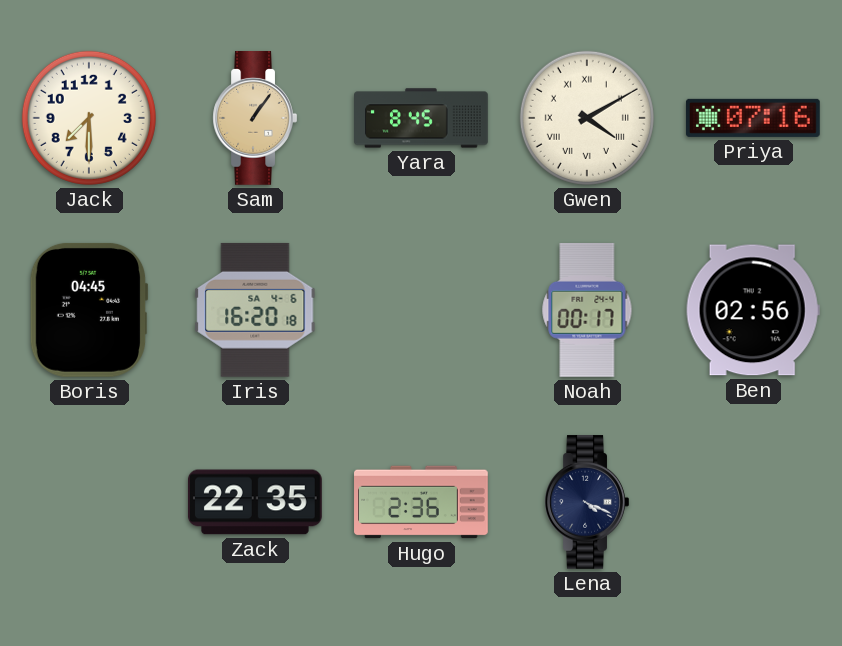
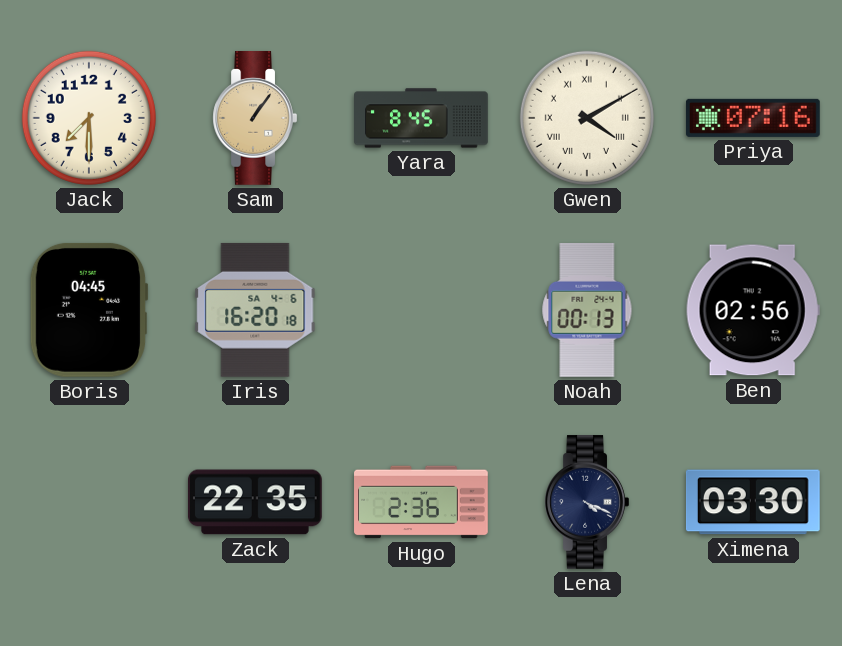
Noah: 00:17 -> 00:13
Ximena: none -> 03:30
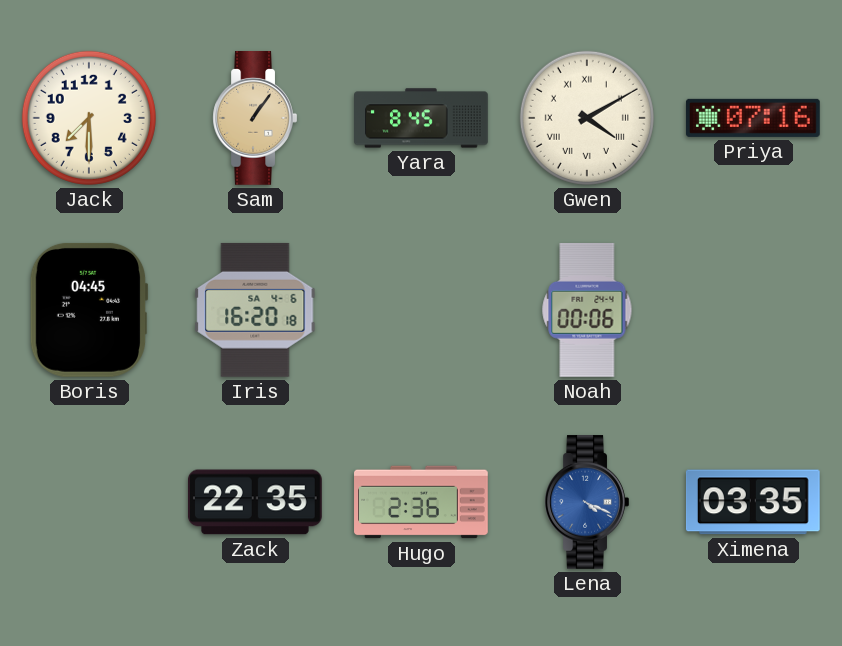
Noah: 00:13 -> 00:06
Ben: 02:56 -> none
Lena dial: navy -> blue
Ximena: 03:30 -> 03:35
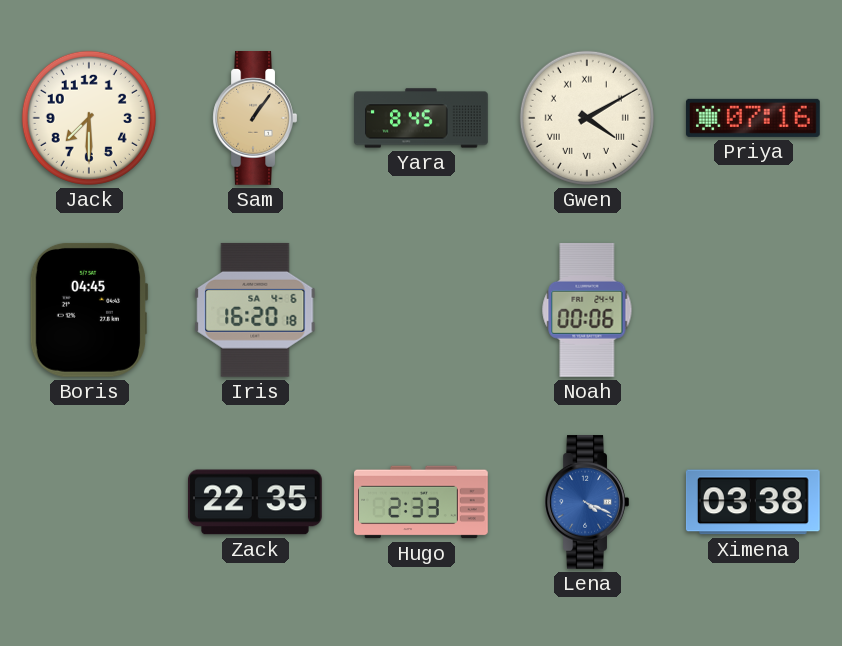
Hugo: 2:36 -> 2:33
Ximena: 03:35 -> 03:38
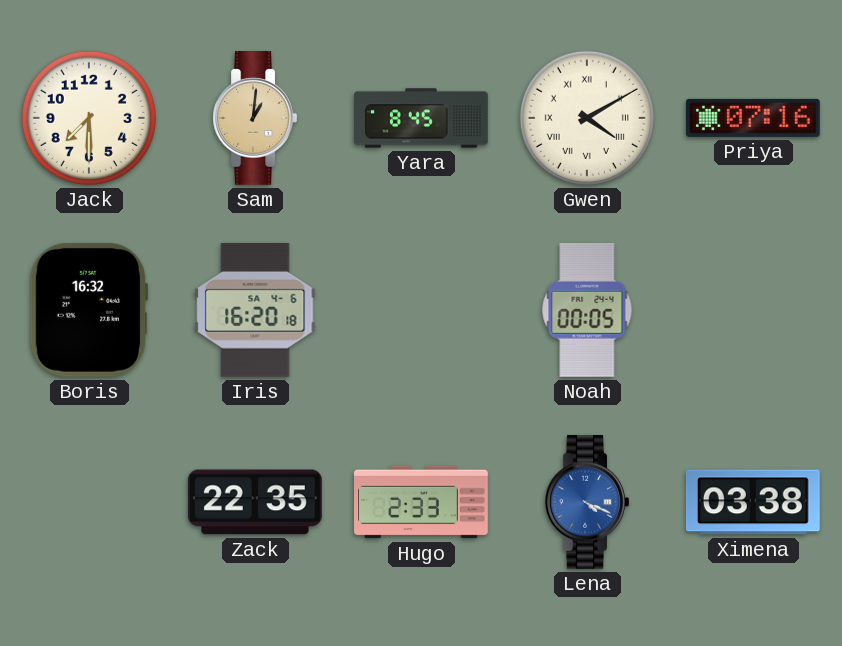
Sam: 1:06 -> 1:01
Boris: 04:45 -> 16:32
Noah: 00:06 -> 00:05
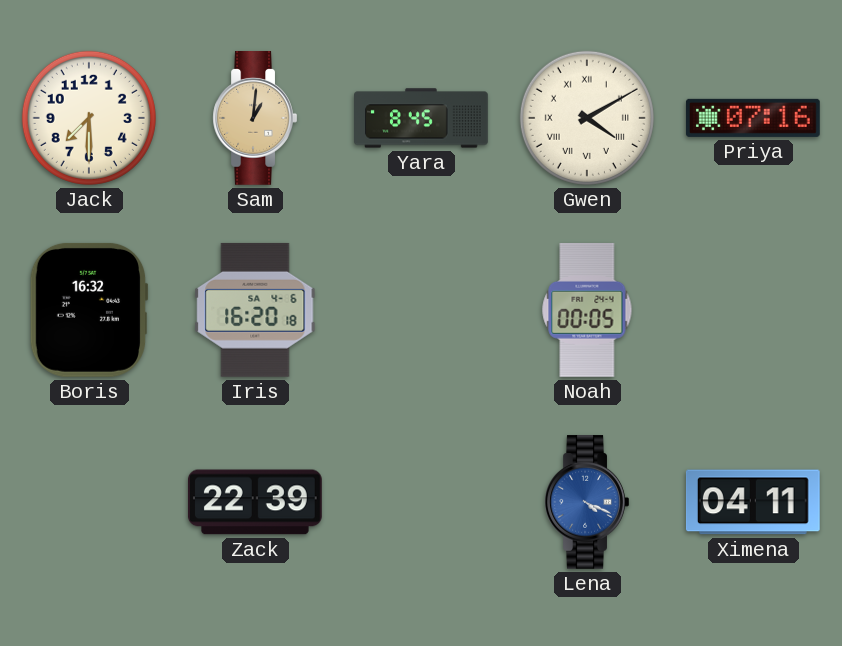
Zack: 22:35 -> 22:39
Hugo: 2:33 -> none
Ximena: 03:38 -> 04:11
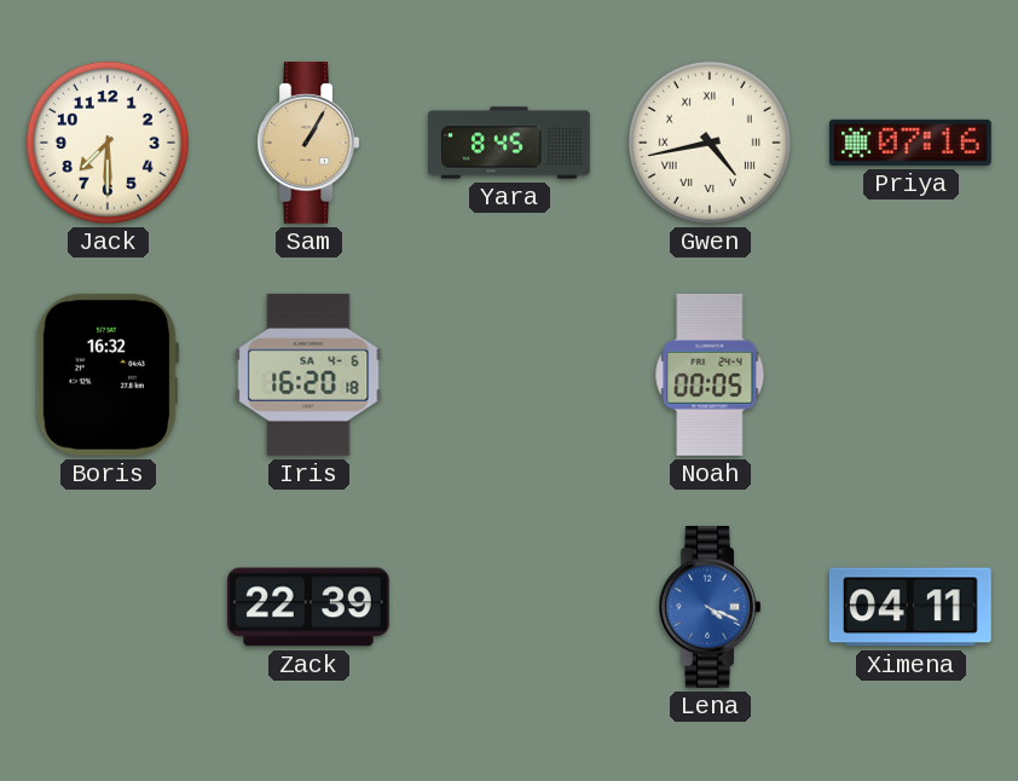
Sam: 1:01 -> 1:05
Gwen: 4:10 -> 4:43
